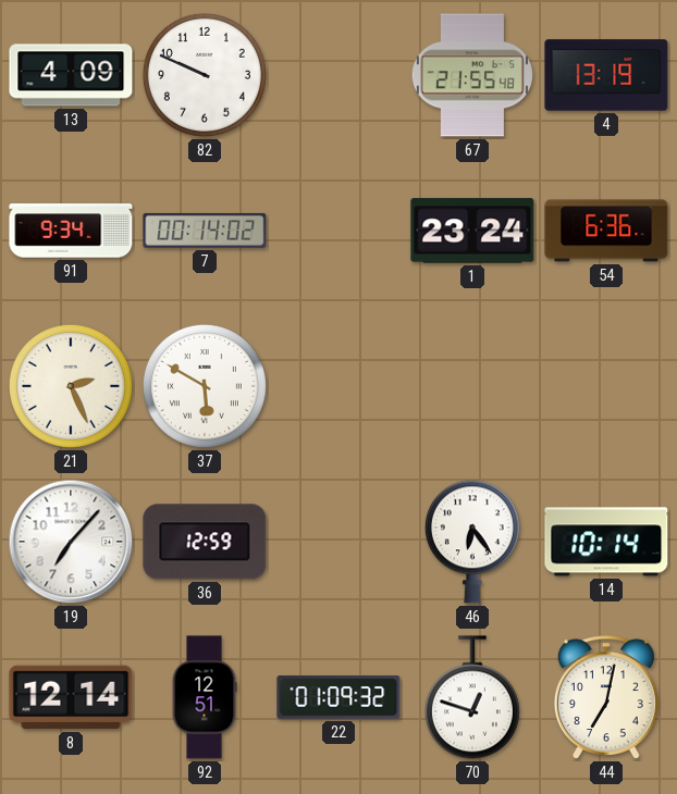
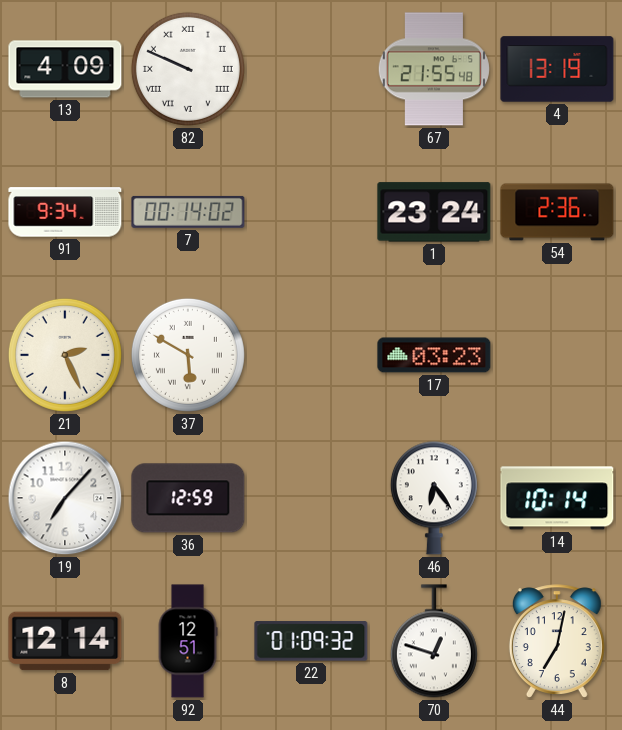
82 numerals: Arabic -> Roman
54: 6:36 -> 2:36
17: none -> 03:23
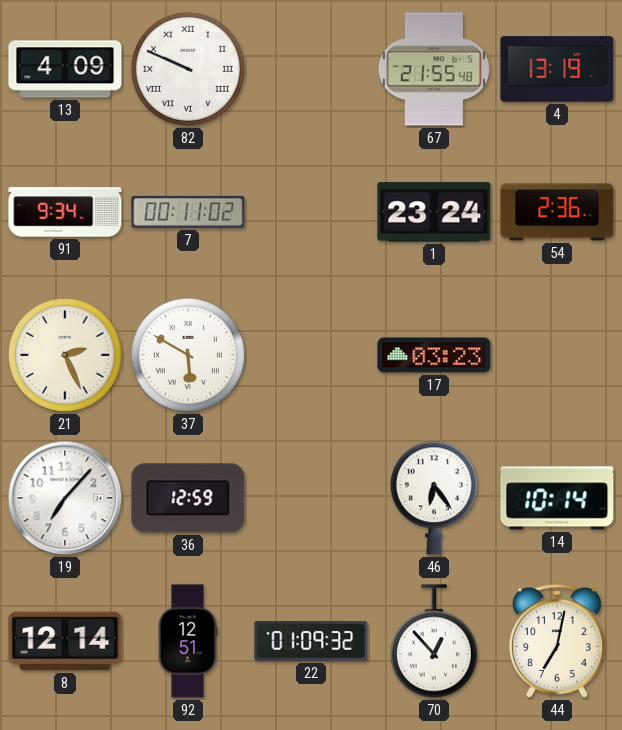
7: 00:14 -> 00:11
70: 12:48 -> 12:53
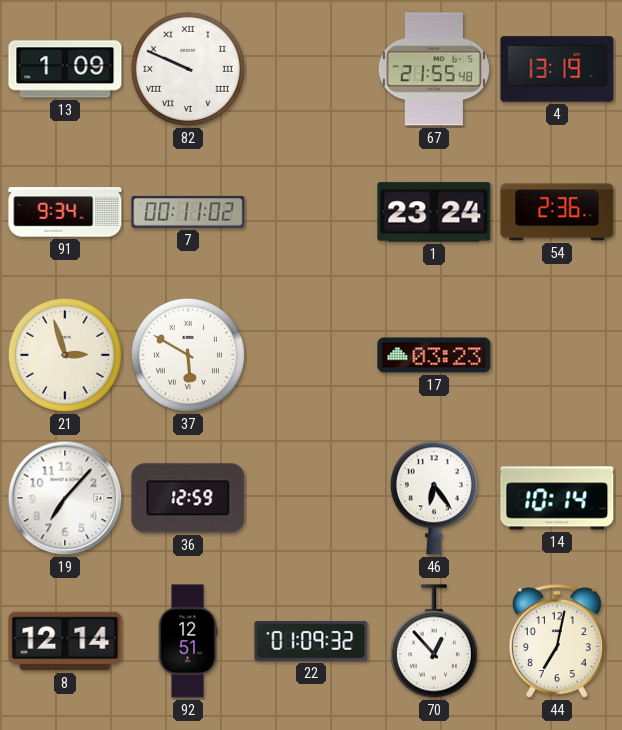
13: 4:09 -> 1:09
21: 2:26 -> 2:57
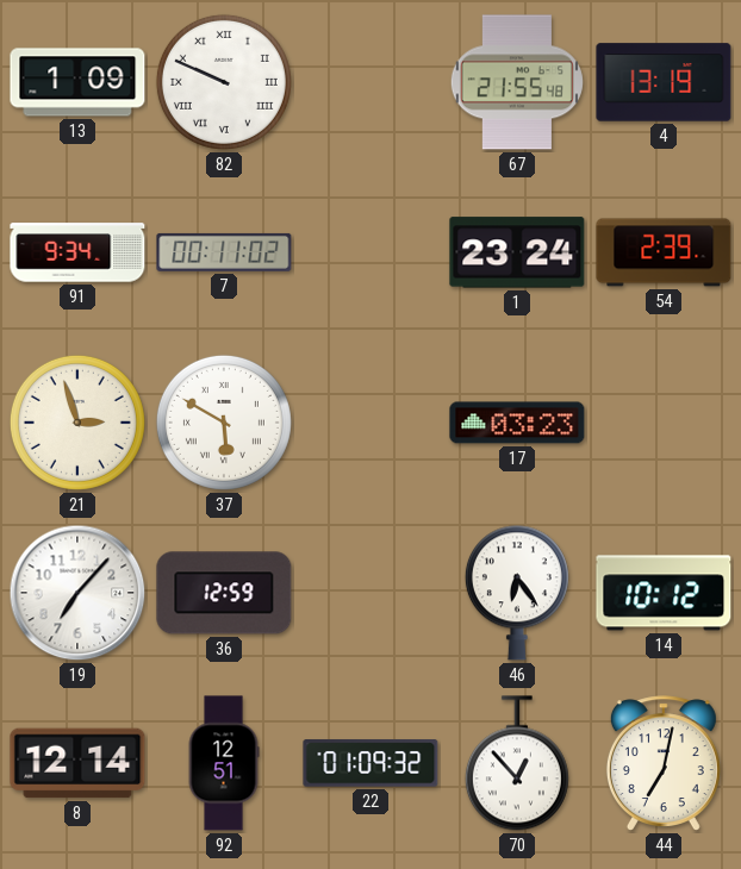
54: 2:36 -> 2:39
14: 10:14 -> 10:12
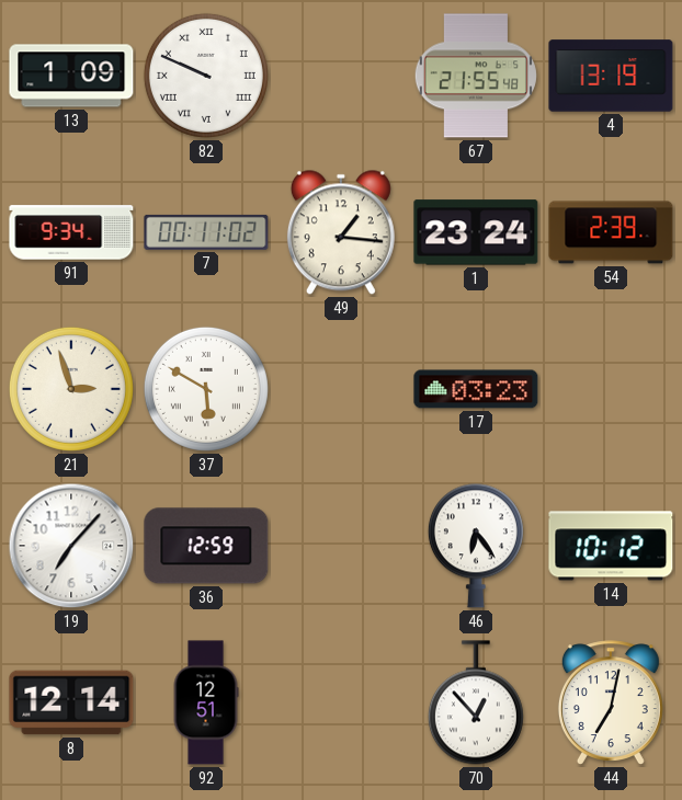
49: none -> 1:16
22: 01:09 -> none
